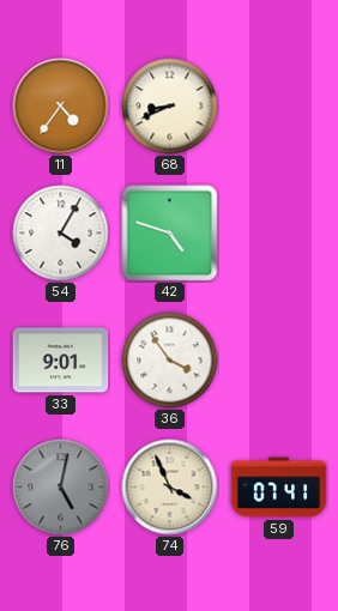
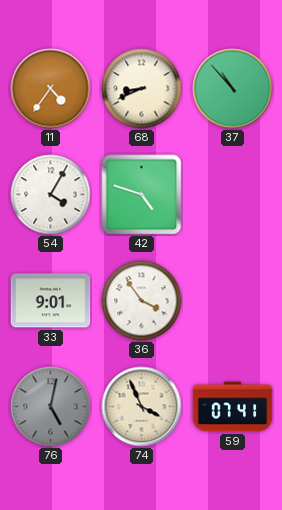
37: none -> 10:53
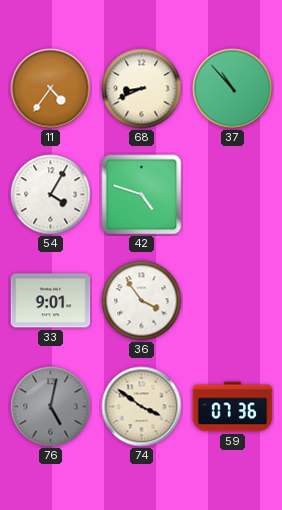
74: 3:56 -> 3:51
59: 07:41 -> 07:36
